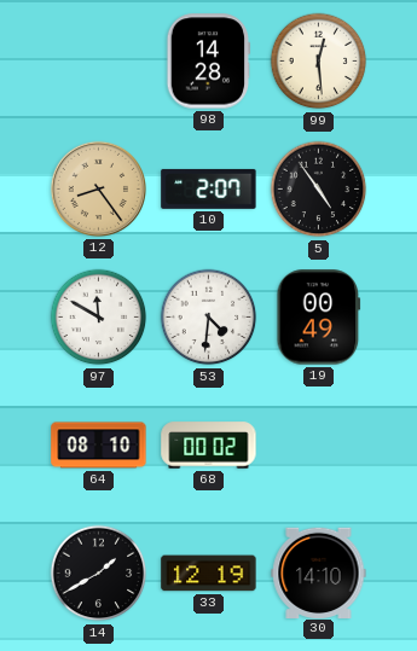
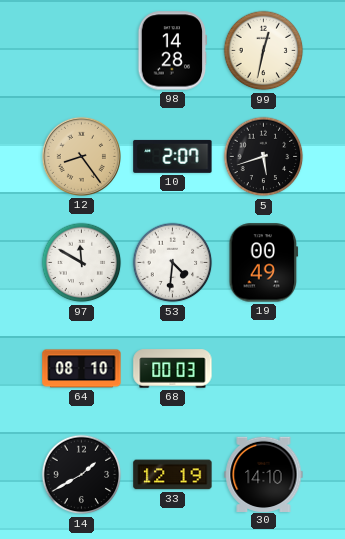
99: 12:29 -> 12:32
5: 4:54 -> 5:42
68: 00:02 -> 00:03
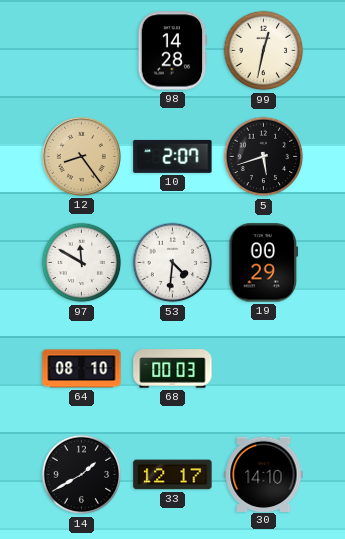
19: 00:49 -> 00:29
33: 12:19 -> 12:17
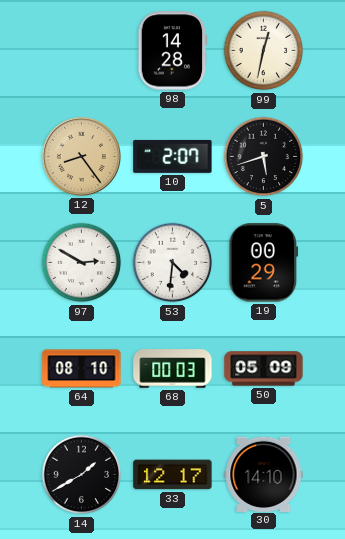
97: 11:50 -> 2:50
50: none -> 05:09
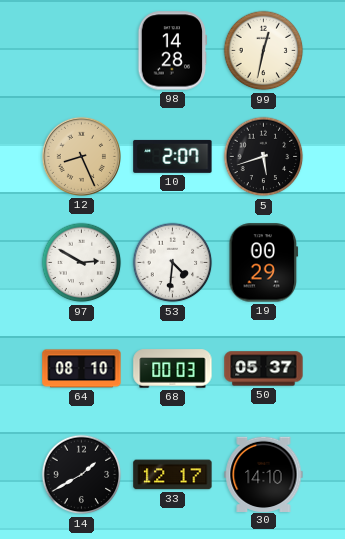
12: 8:24 -> 8:26
50: 05:09 -> 05:37
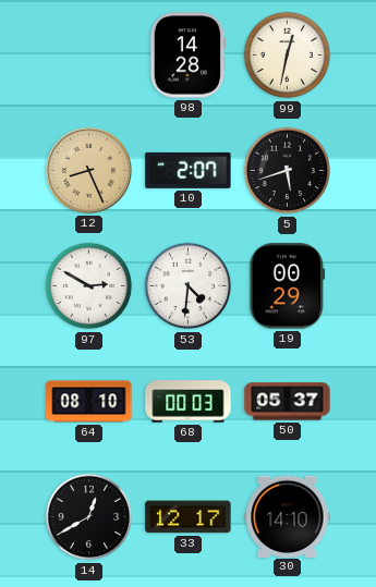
14: 1:40 -> 12:40
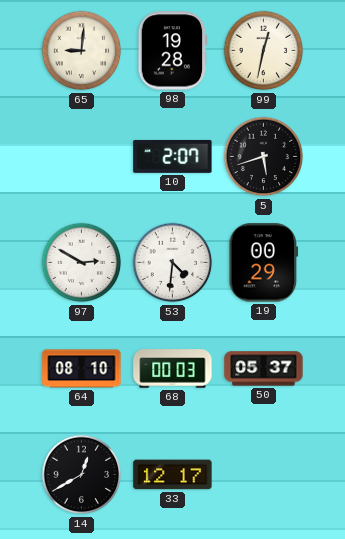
65: none -> 9:01
98: 14:28 -> 19:28
12: 8:26 -> none
30: 14:10 -> none
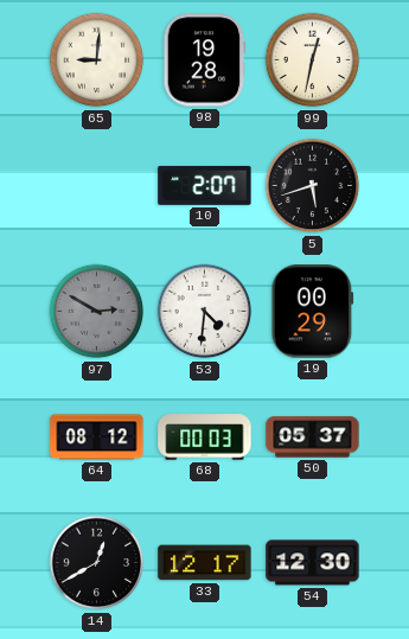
97 dial: white -> grey
64: 08:10 -> 08:12
54: none -> 12:30
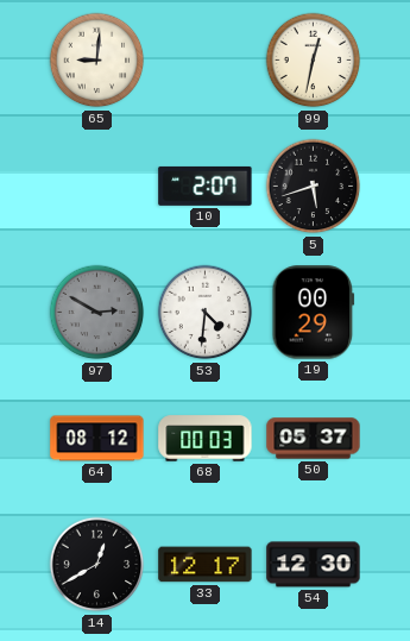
98: 19:28 -> none
